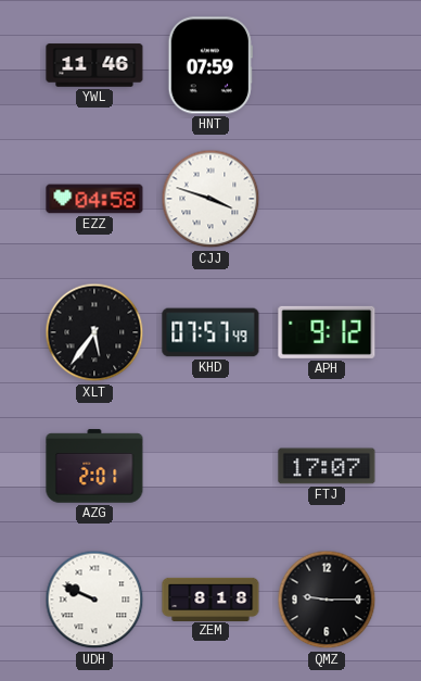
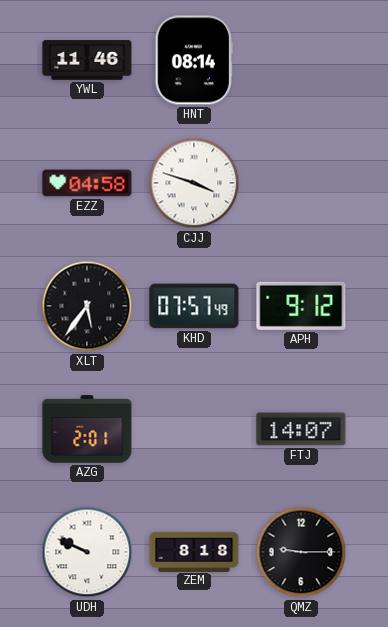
HNT: 07:59 -> 08:14
FTJ: 17:07 -> 14:07
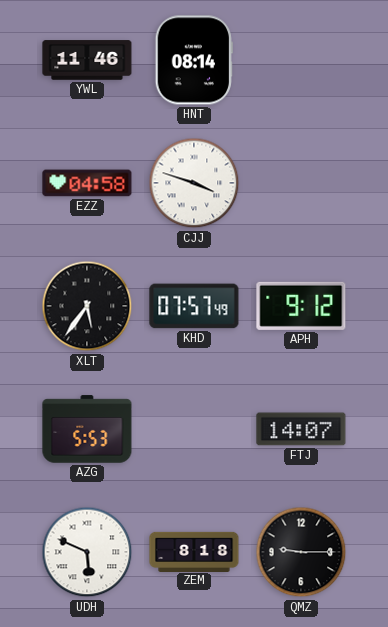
AZG: 2:01 -> 5:53
UDH: 9:49 -> 5:49
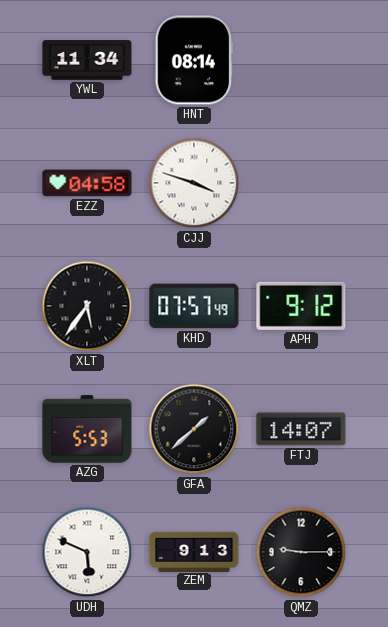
YWL: 11:46 -> 11:34
GFA: none -> 1:38
ZEM: 8:18 -> 9:13
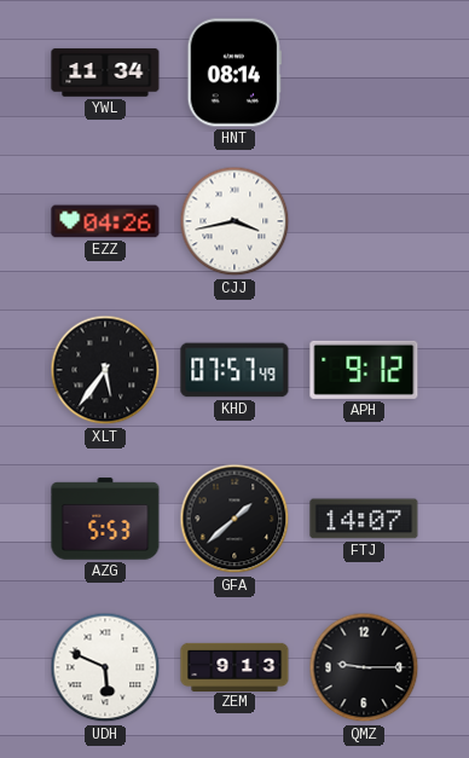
EZZ: 04:58 -> 04:26
CJJ: 3:48 -> 3:43
